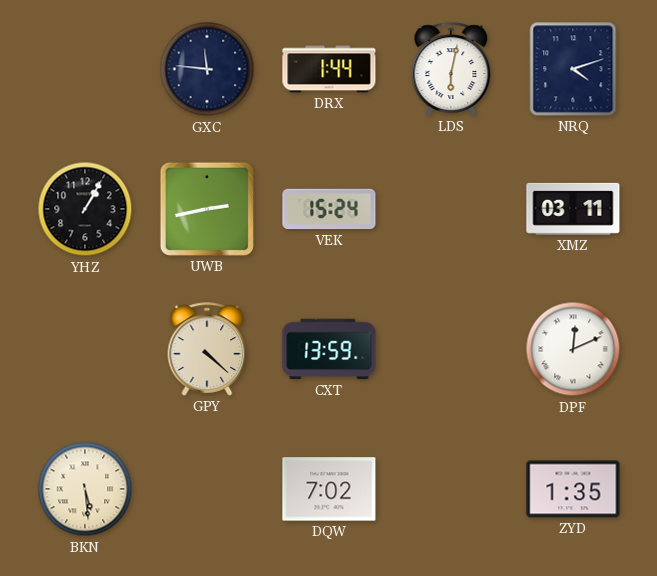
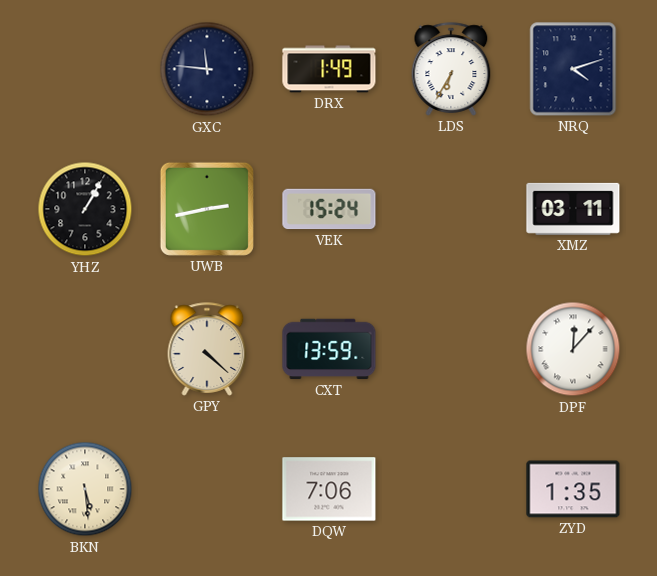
DRX: 1:44 -> 1:49
LDS: 6:02 -> 6:35
DPF: 12:11 -> 12:07
DQW: 7:02 -> 7:06
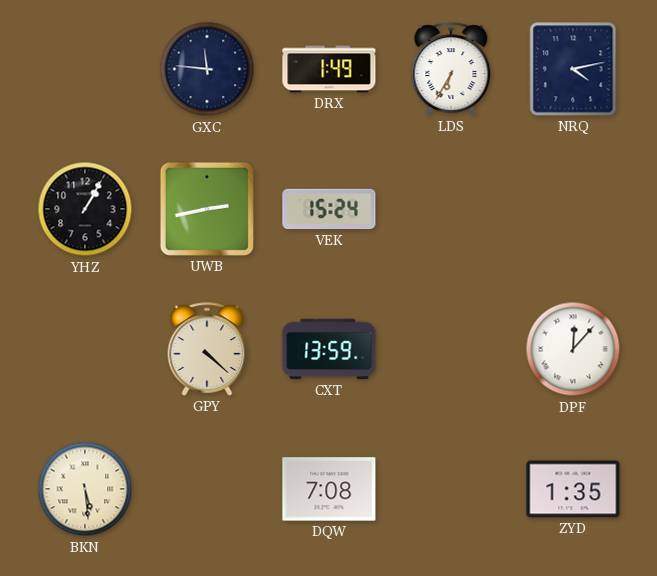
NRQ: 4:12 -> 4:13
XMZ: 03:11 -> none
DQW: 7:06 -> 7:08
